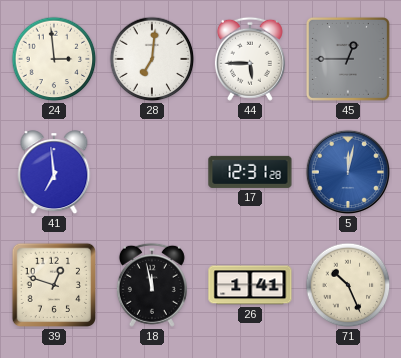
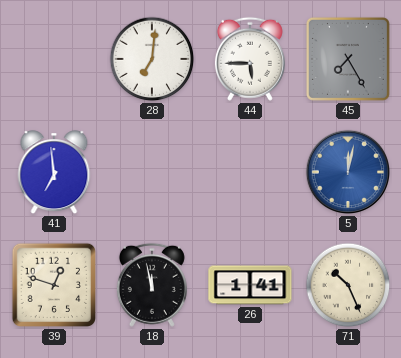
24: 2:59 -> none
45: 12:45 -> 7:25
17: 12:31 -> none
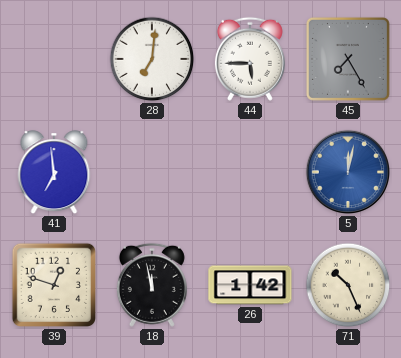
26: 1:41 -> 1:42
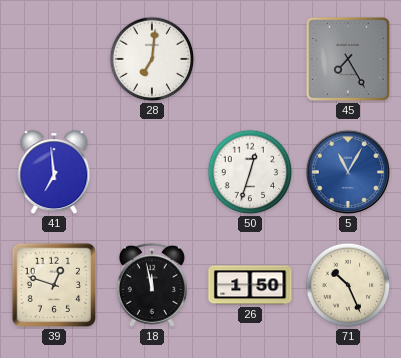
44: 5:45 -> none
50: none -> 12:33
5: 12:02 -> 11:05
26: 1:42 -> 1:50
